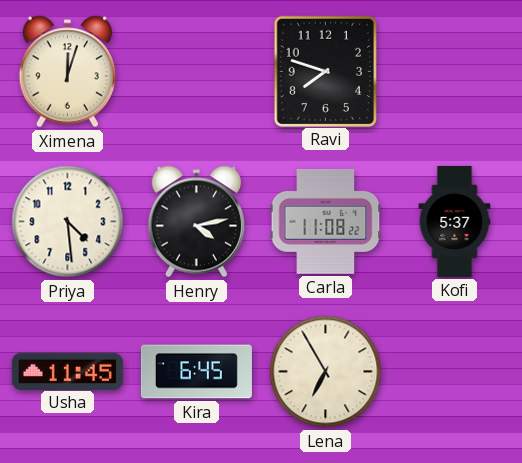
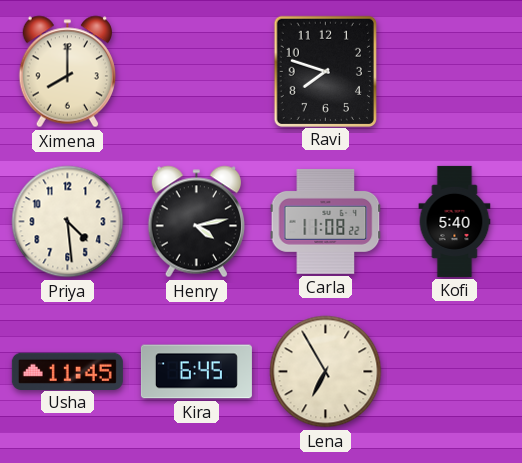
Ximena: 12:03 -> 8:00
Kofi: 5:37 -> 5:40
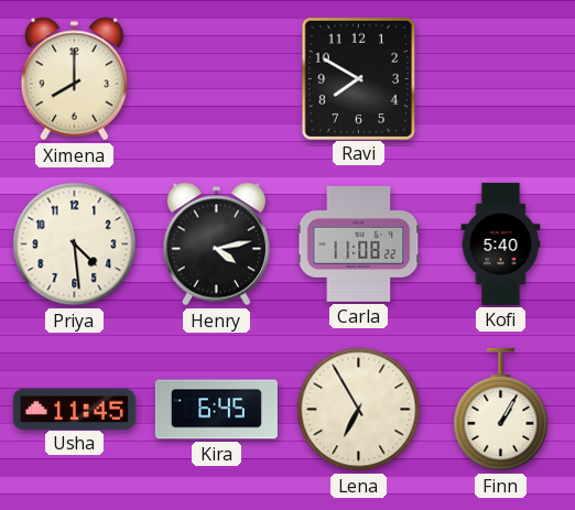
Ravi: 7:48 -> 7:50
Finn: none -> 1:05
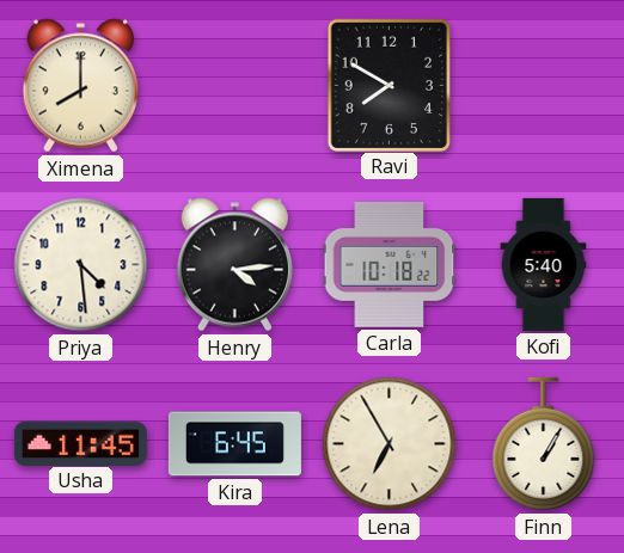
Henry: 4:13 -> 4:14
Carla: 11:08 -> 10:18
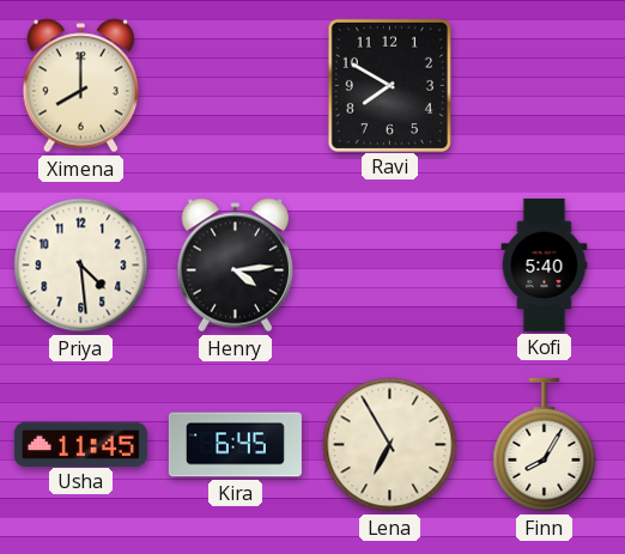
Carla: 10:18 -> none
Finn: 1:05 -> 8:05
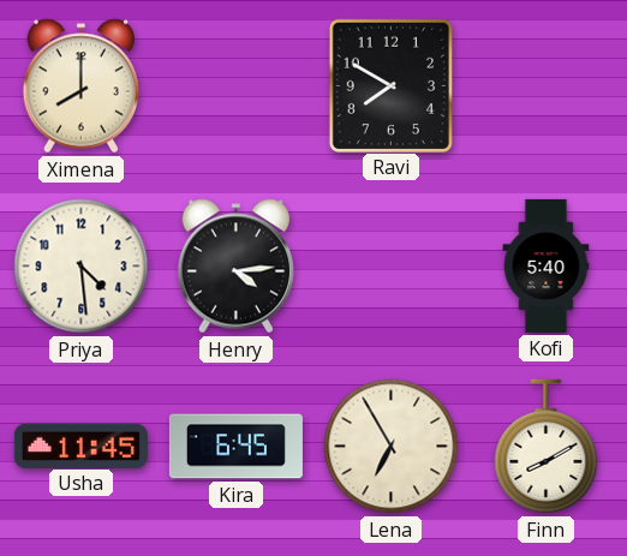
Finn: 8:05 -> 8:10
